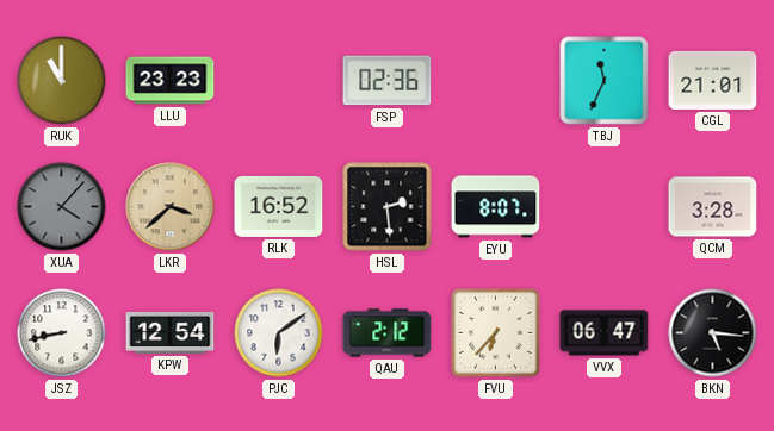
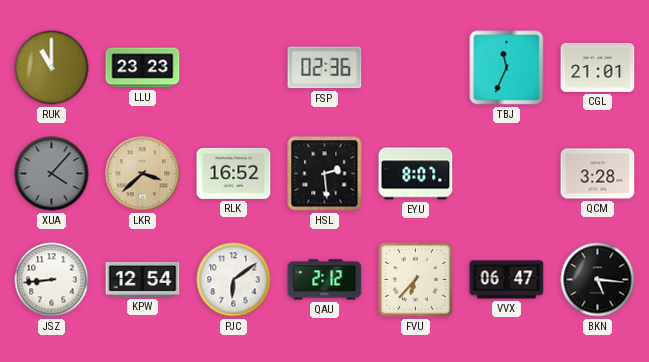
JSZ: 8:43 -> 8:44
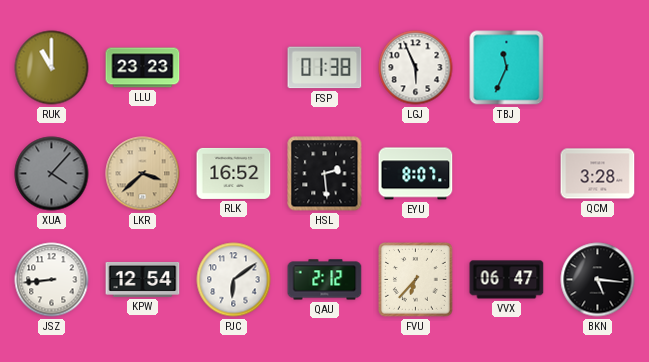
FSP: 02:36 -> 01:38
LGJ: none -> 5:56
CGL: 21:01 -> none
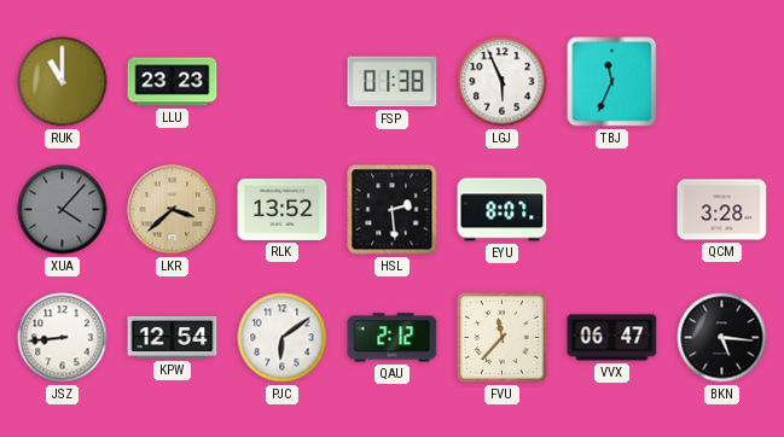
RLK: 16:52 -> 13:52
FVU: 6:37 -> 11:37
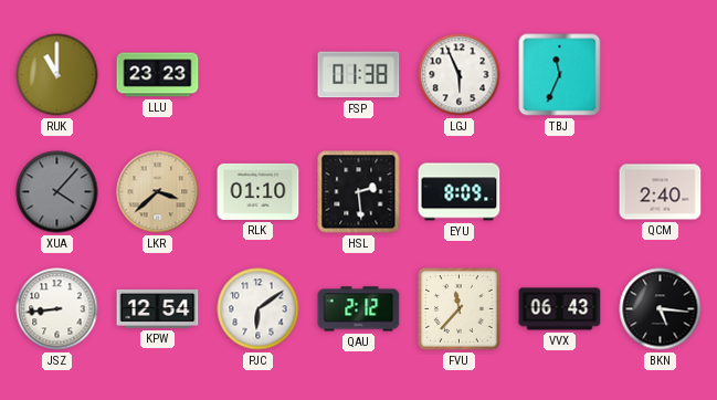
RLK: 13:52 -> 01:10
EYU: 8:07 -> 8:09
QCM: 3:28 -> 2:40
VVX: 06:47 -> 06:43
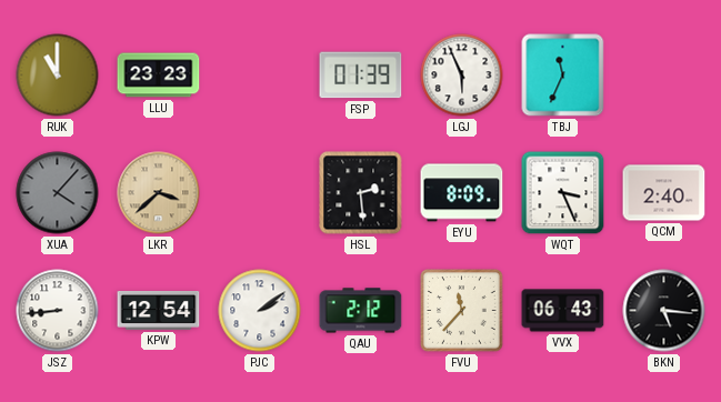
FSP: 01:38 -> 01:39
RLK: 01:10 -> none
WQT: none -> 3:26
PJC: 6:09 -> 2:09
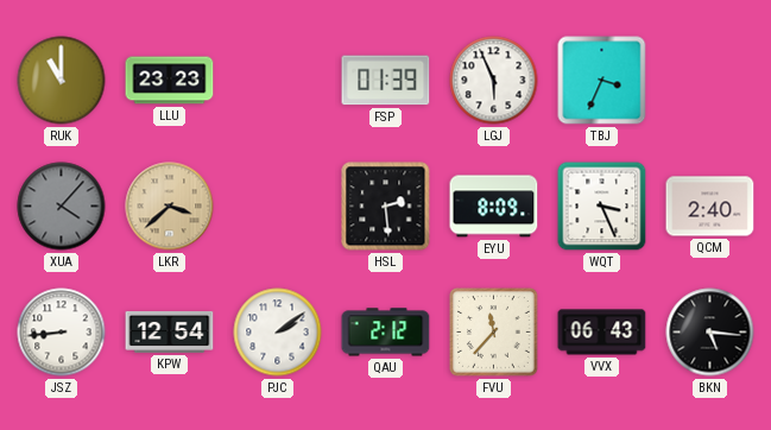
TBJ: 11:34 -> 3:34
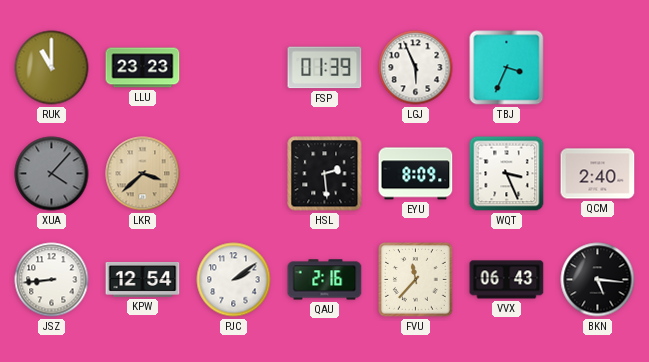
QAU: 2:12 -> 2:16
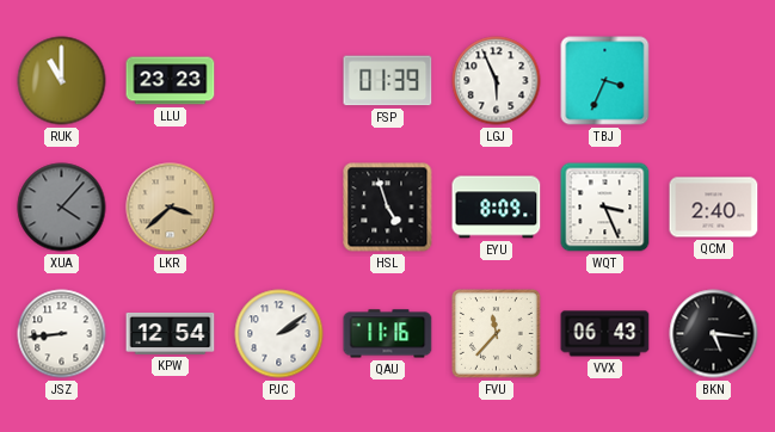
HSL: 2:29 -> 4:57
QAU: 2:16 -> 11:16
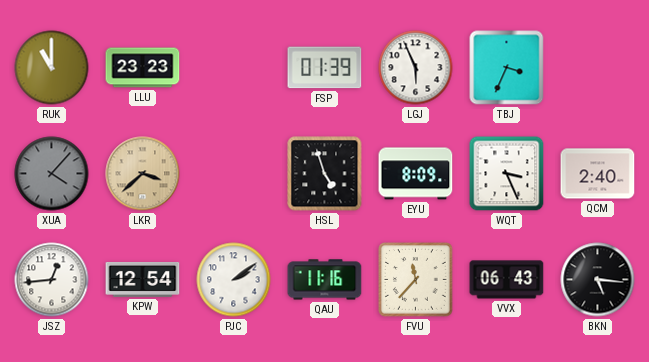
JSZ: 8:44 -> 12:44
